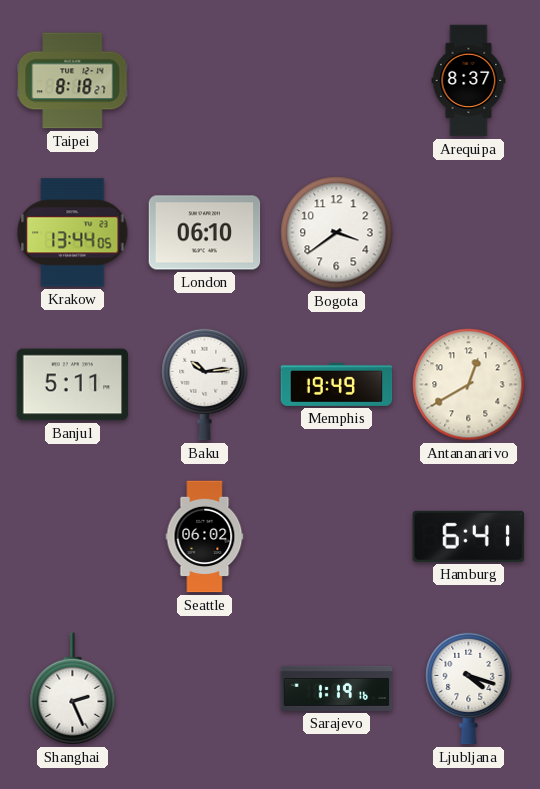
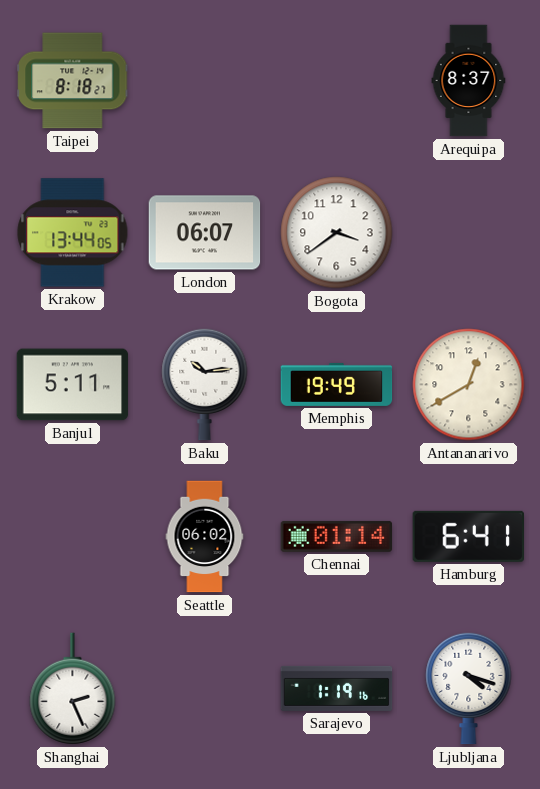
London: 06:10 -> 06:07
Chennai: none -> 01:14
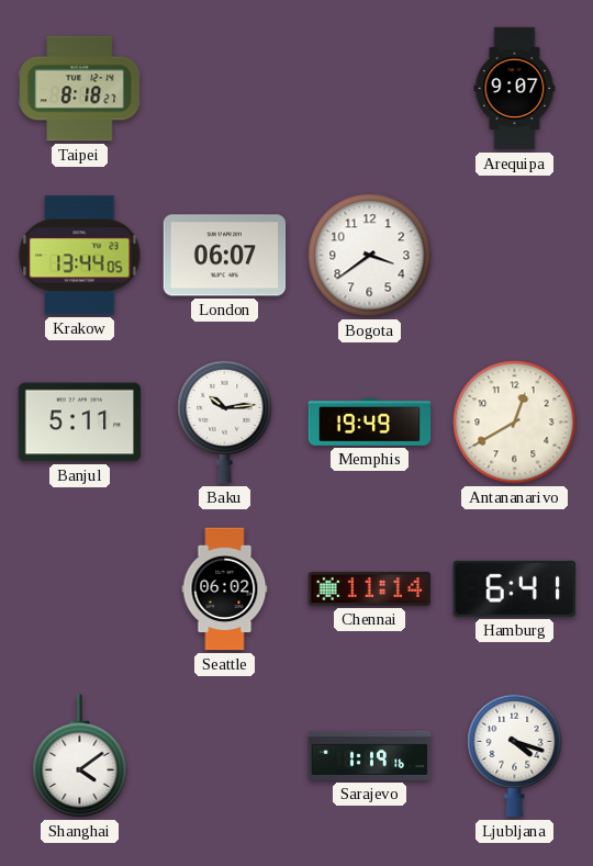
Arequipa: 8:37 -> 9:07
Chennai: 01:14 -> 11:14
Shanghai: 2:26 -> 4:09
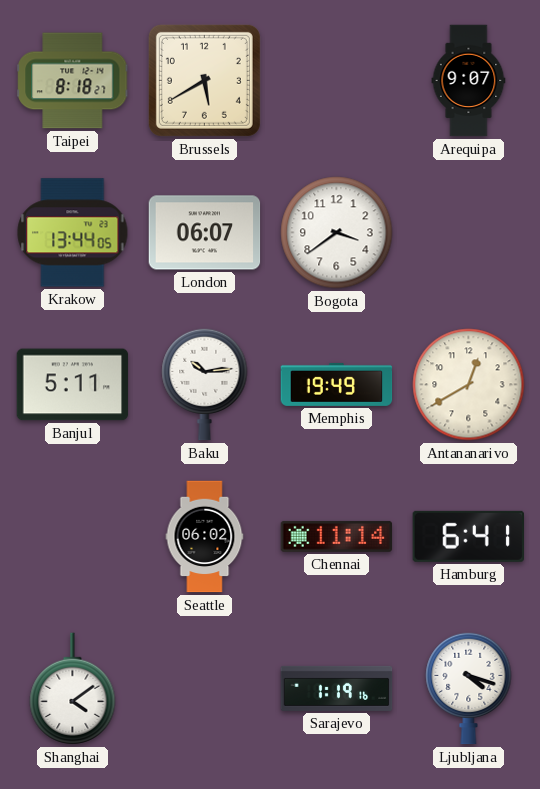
Brussels: none -> 5:40
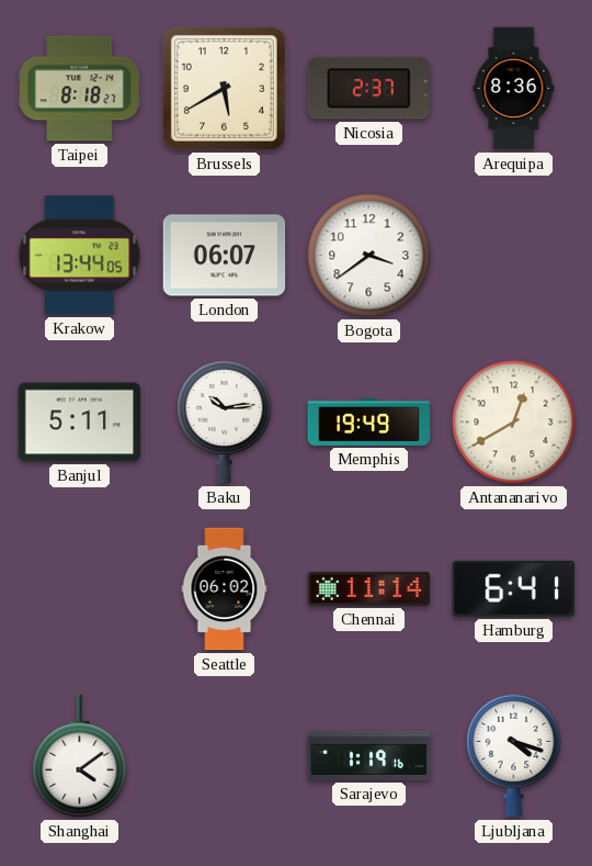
Nicosia: none -> 2:37
Arequipa: 9:07 -> 8:36
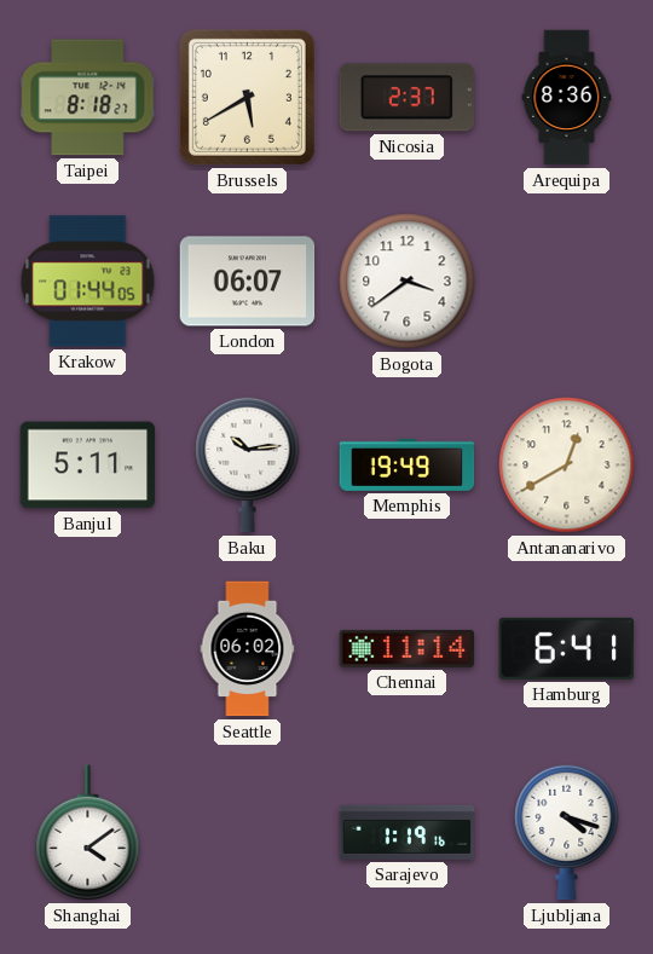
Krakow: 13:44 -> 01:44
